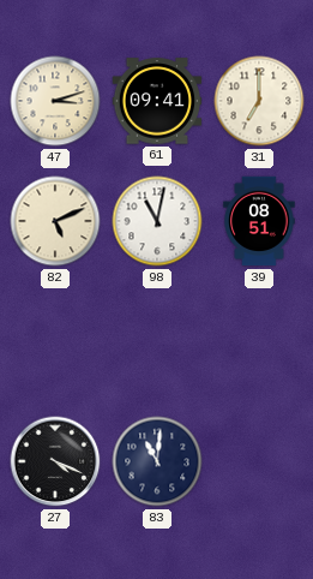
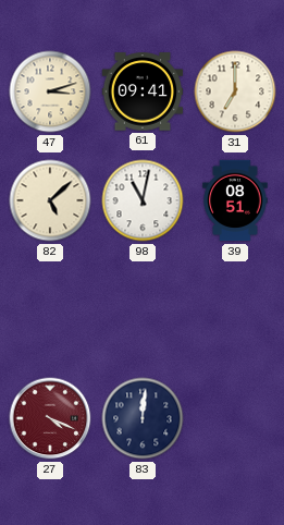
82: 5:11 -> 5:08
27 dial: black -> burgundy
83: 11:01 -> 12:01
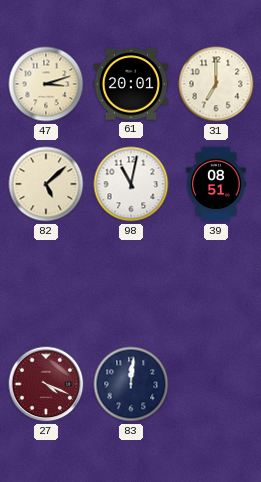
61: 09:41 -> 20:01
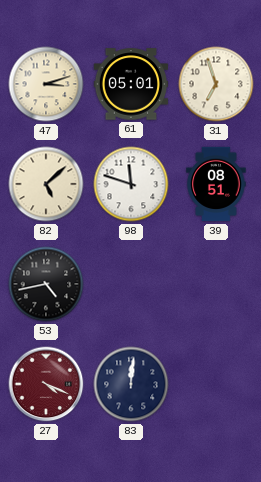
61: 20:01 -> 05:01
31: 7:00 -> 6:57
98: 11:02 -> 11:48
53: none -> 4:43
